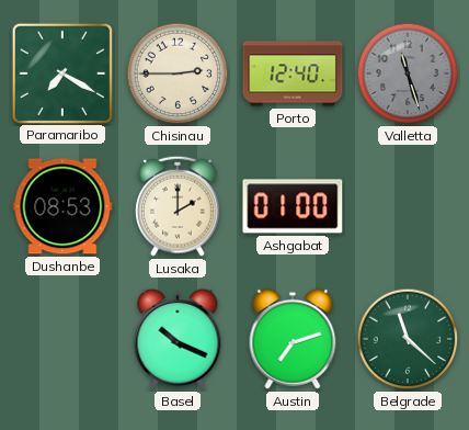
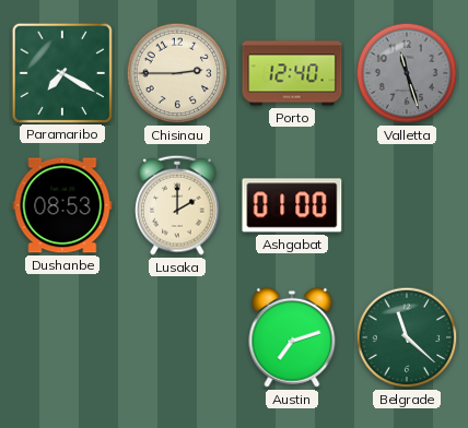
Basel: 10:19 -> none
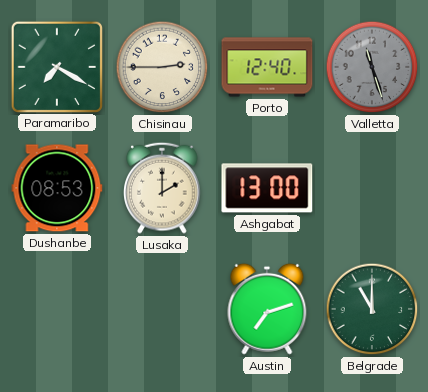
Ashgabat: 01:00 -> 13:00
Belgrade: 11:22 -> 11:00
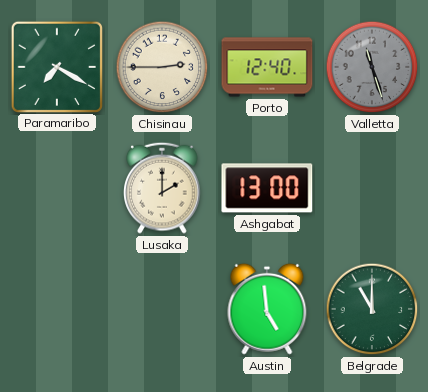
Dushanbe: 08:53 -> none
Austin: 7:12 -> 4:59
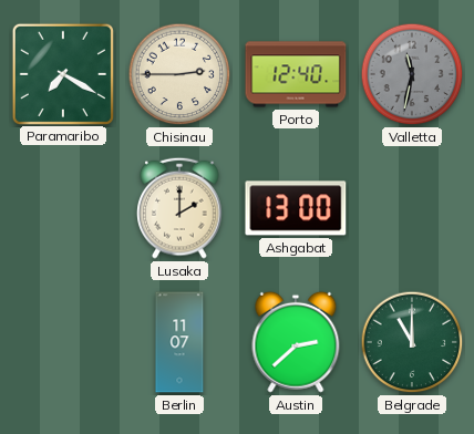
Valletta: 11:27 -> 11:32
Berlin: none -> 11:07
Austin: 4:59 -> 2:38
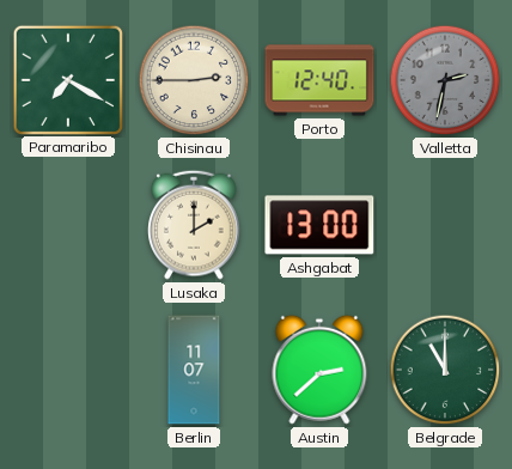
Valletta: 11:32 -> 2:32
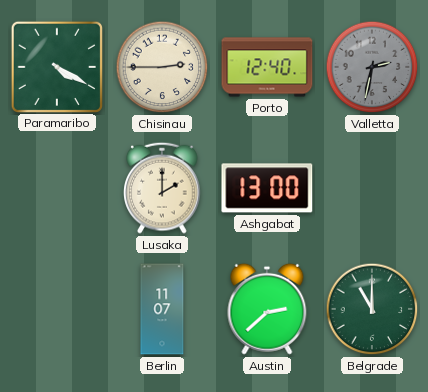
Paramaribo: 7:20 -> 4:20
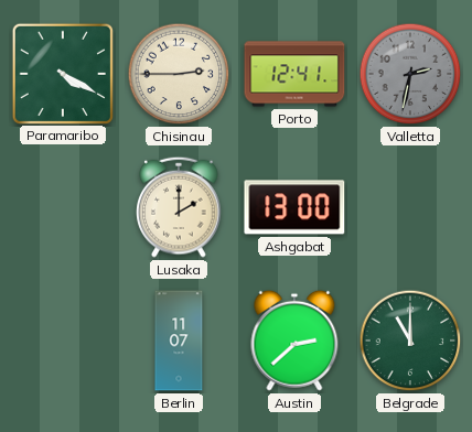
Porto: 12:40 -> 12:41
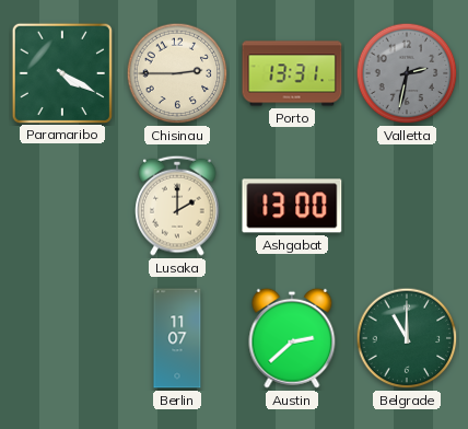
Porto: 12:41 -> 13:31
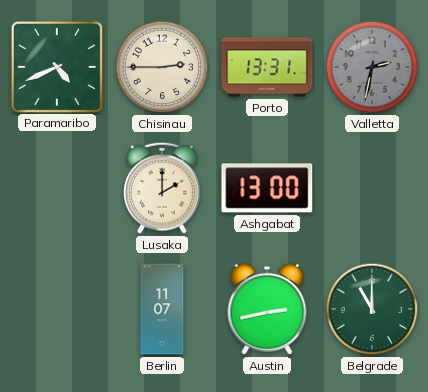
Paramaribo: 4:20 -> 4:41
Austin: 2:38 -> 2:43
